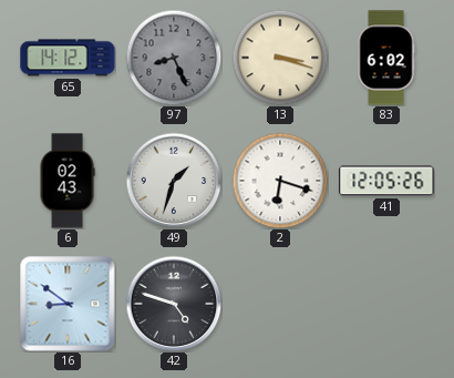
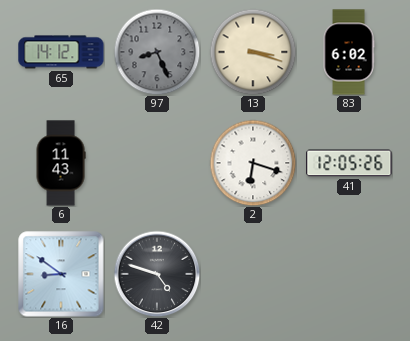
6: 02:43 -> 11:43
49: 1:33 -> none
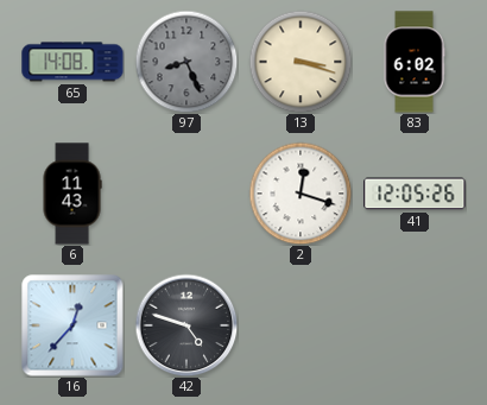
65: 14:12 -> 14:08
2: 6:18 -> 12:18
16: 8:51 -> 12:37
